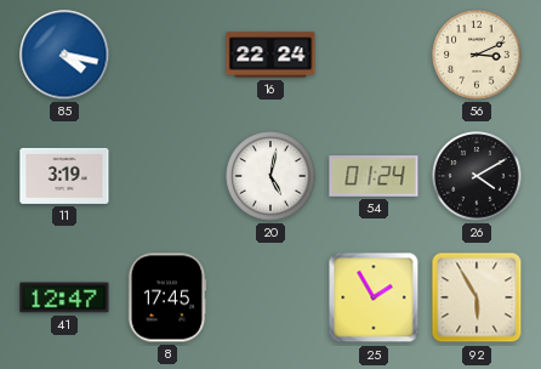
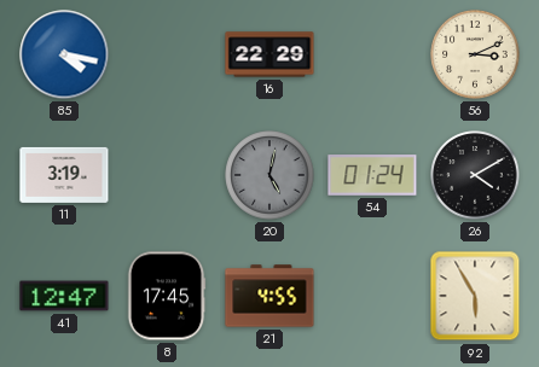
16: 22:24 -> 22:29
20 dial: white -> grey
21: none -> 4:55
25: 1:55 -> none
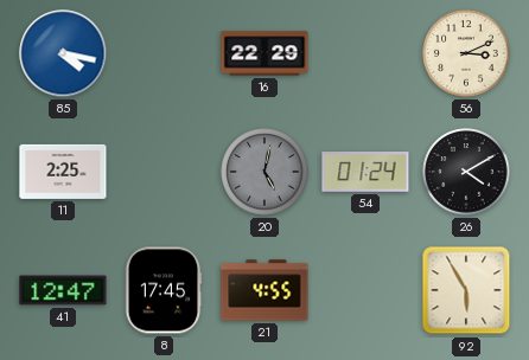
11: 3:19 -> 2:25
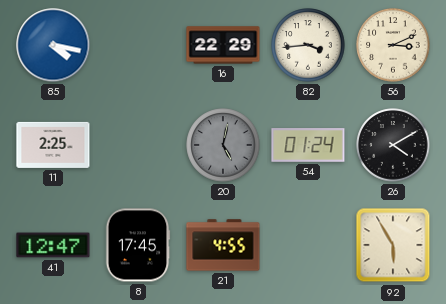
82: none -> 3:44
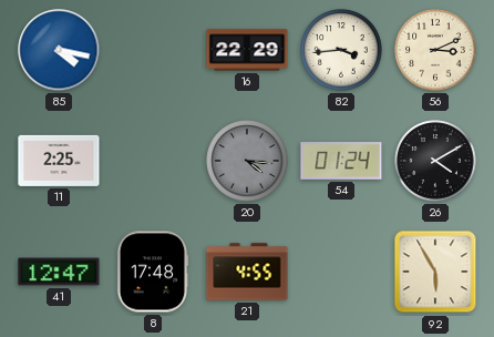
20: 5:02 -> 4:16
8: 17:45 -> 17:48
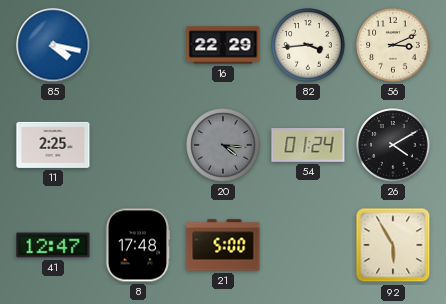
21: 4:55 -> 5:00
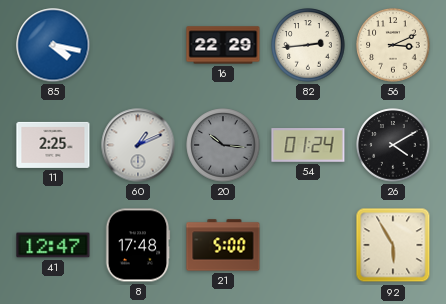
82: 3:44 -> 2:44
60: none -> 1:11
20: 4:16 -> 10:16
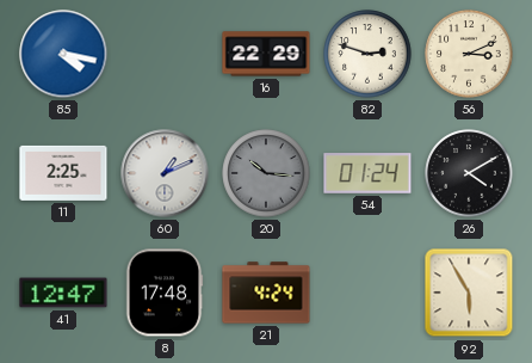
82: 2:44 -> 2:48
21: 5:00 -> 4:24
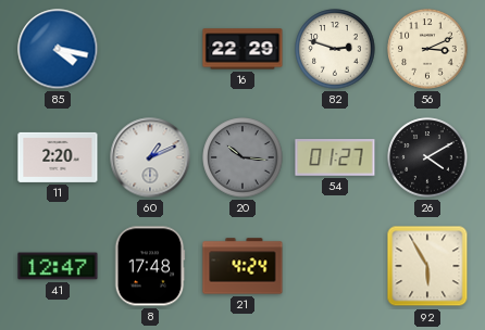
11: 2:25 -> 2:20
54: 01:24 -> 01:27
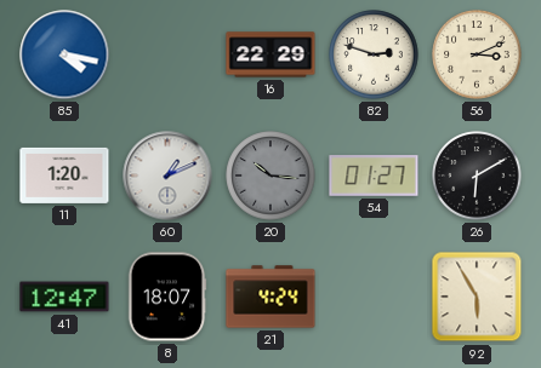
11: 2:20 -> 1:20
26: 4:10 -> 6:10
8: 17:48 -> 18:07
